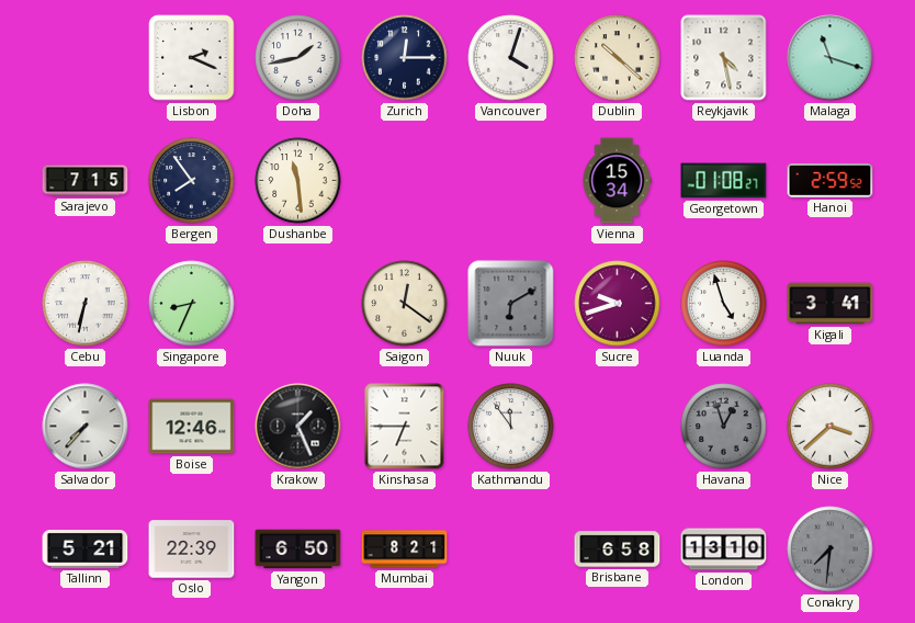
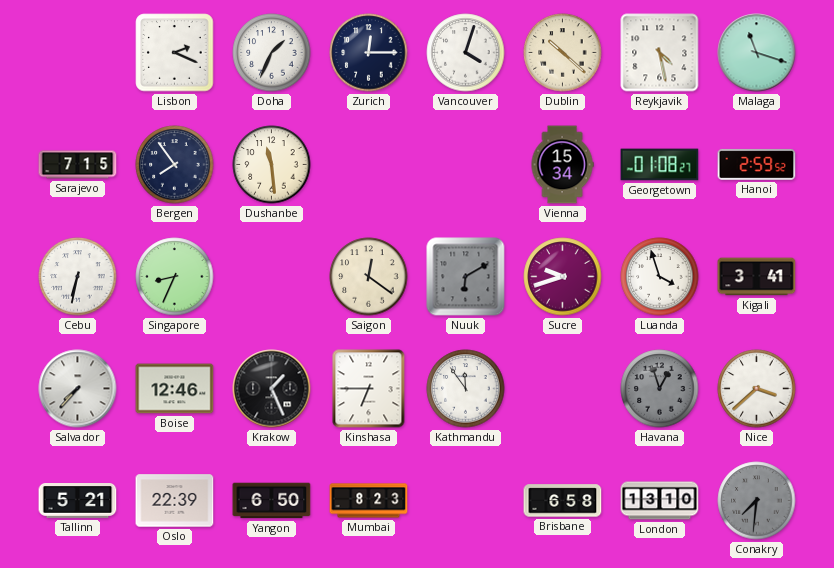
Doha: 1:43 -> 1:34
Luanda: 4:57 -> 3:57
Mumbai: 8:21 -> 8:23
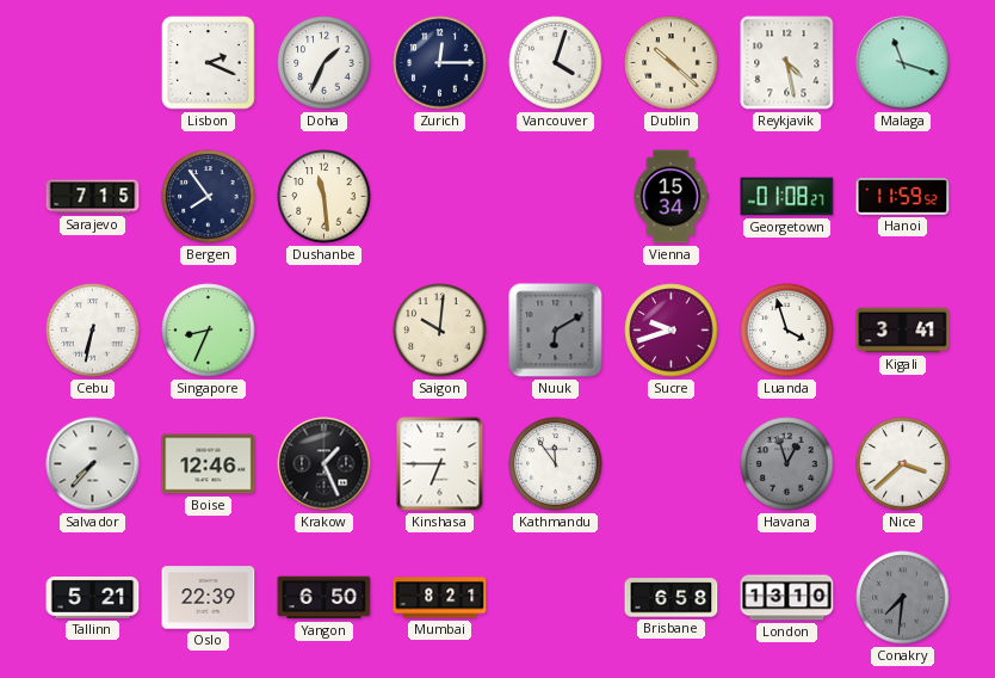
Hanoi: 2:59 -> 11:59
Saigon: 12:21 -> 10:01
Mumbai: 8:23 -> 8:21
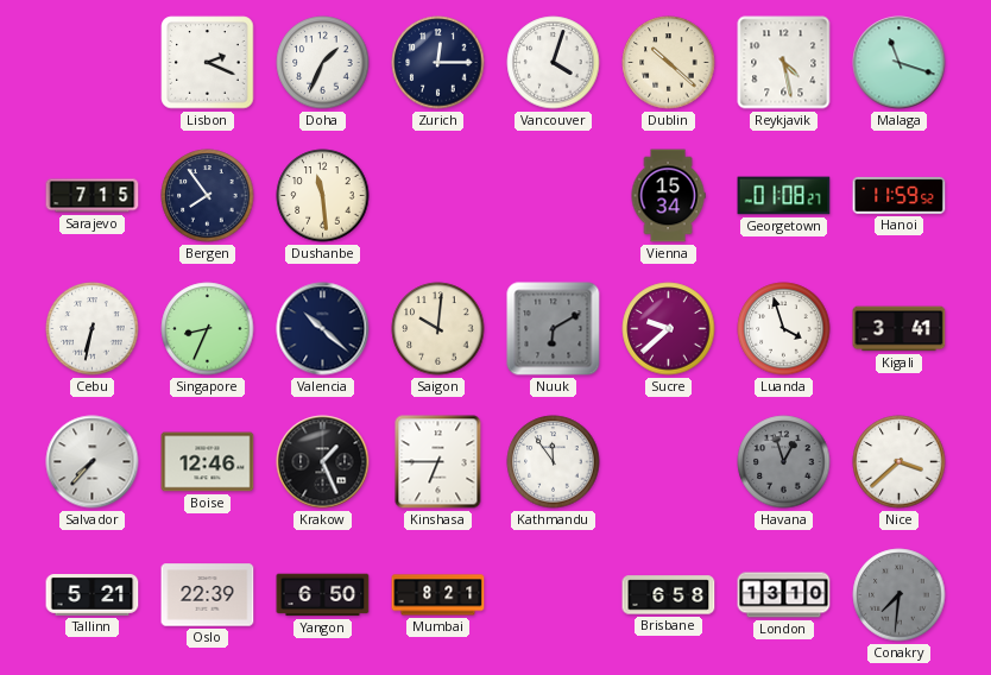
Valencia: none -> 10:22
Sucre: 9:42 -> 9:38
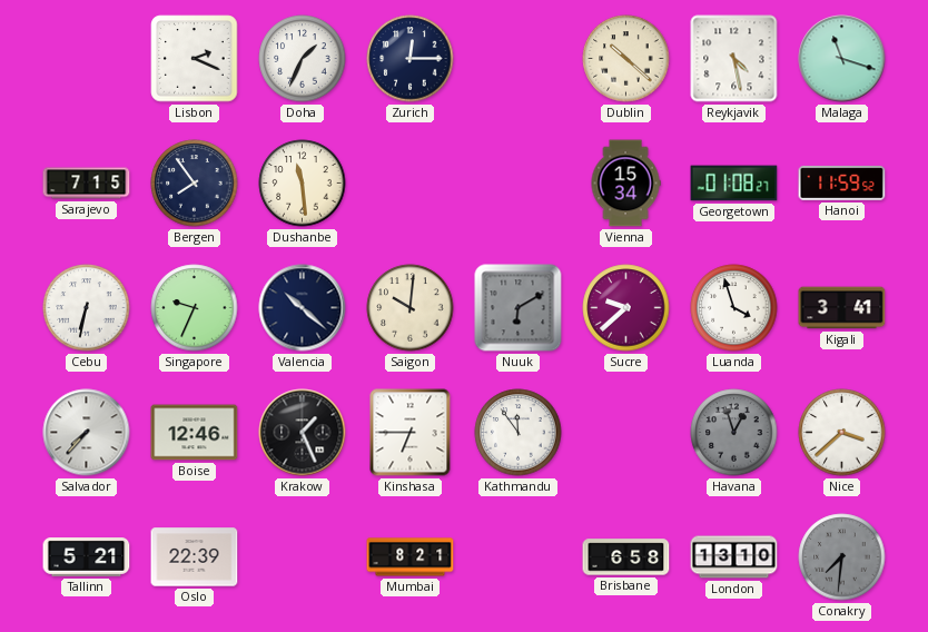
Vancouver: 4:03 -> none
Singapore: 8:34 -> 9:34
Yangon: 6:50 -> none
